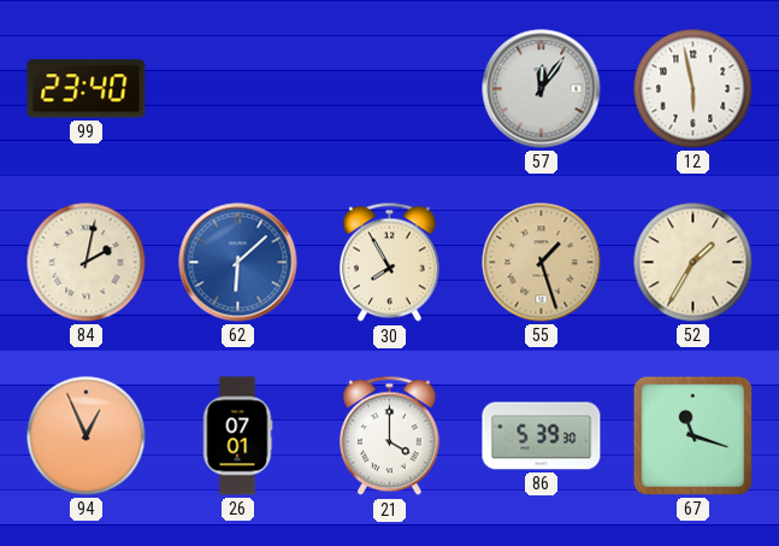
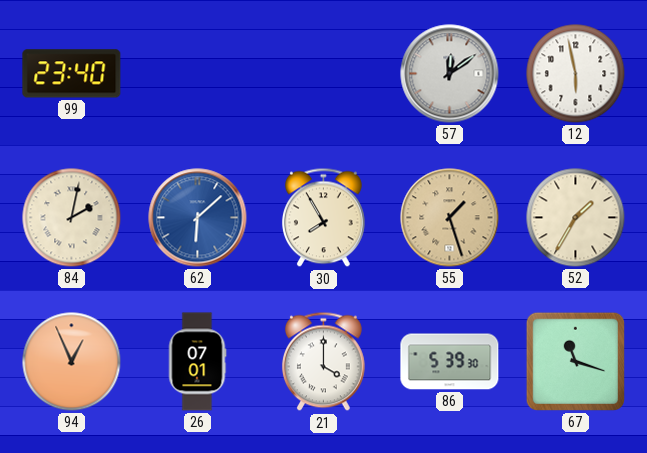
57: 12:06 -> 12:09
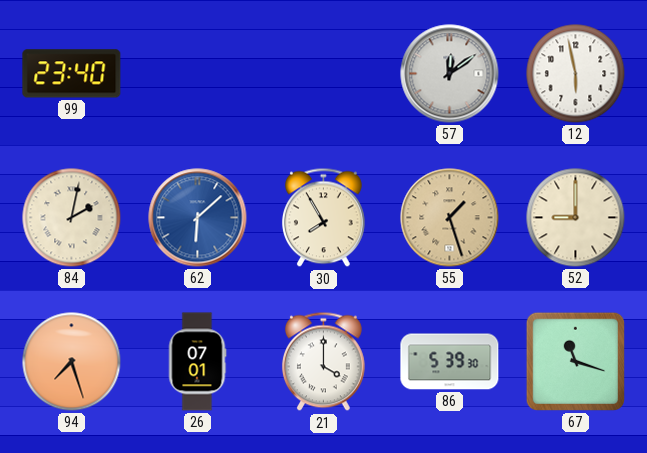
52: 1:35 -> 9:00
94: 12:56 -> 7:27
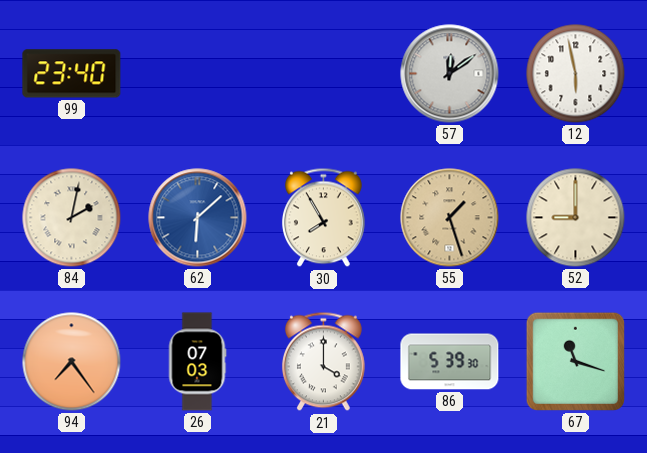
94: 7:27 -> 7:24
26: 07:01 -> 07:03
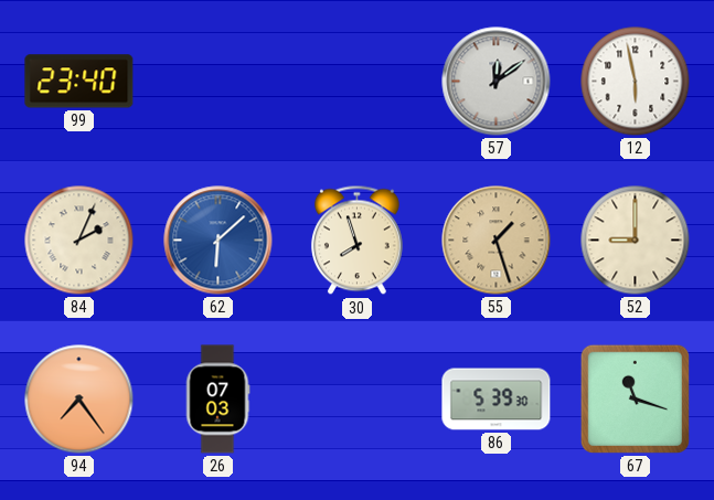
84: 2:02 -> 2:04
30: 7:55 -> 7:57
21: 4:00 -> none
